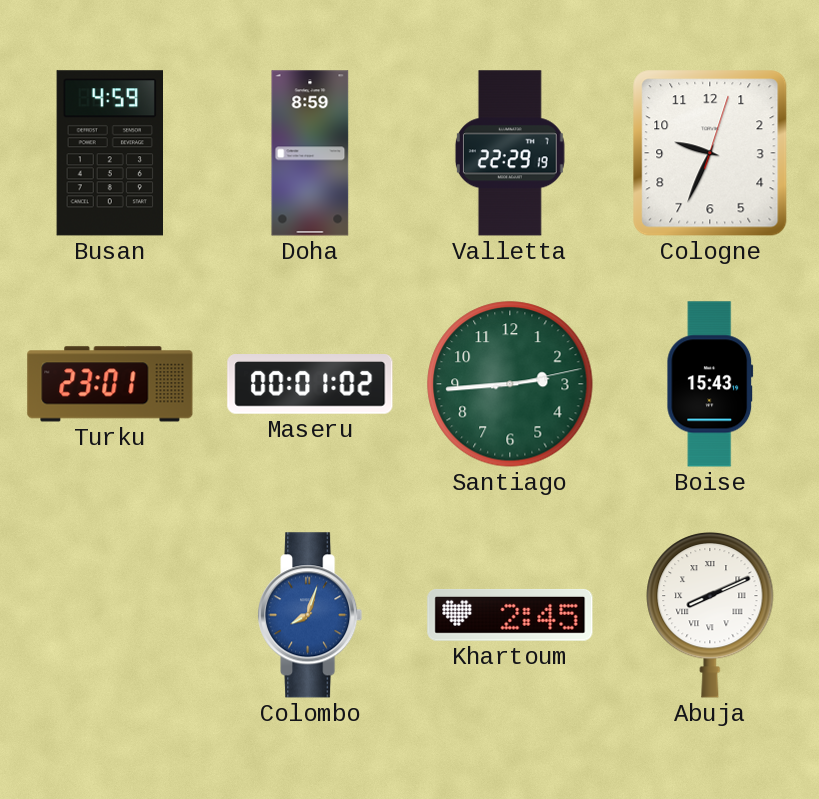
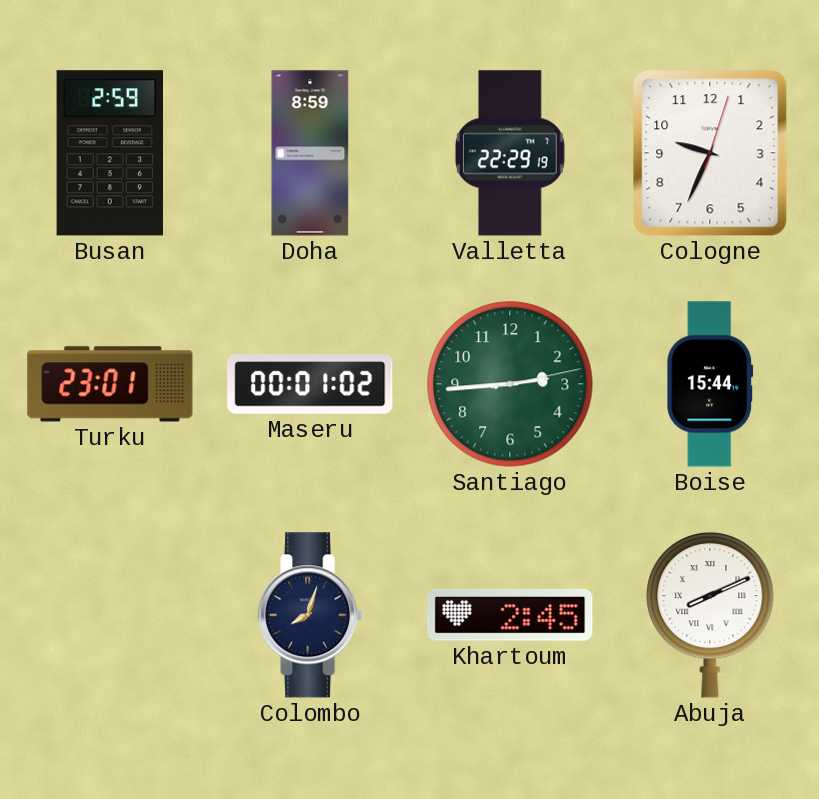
Busan: 4:59 -> 2:59
Boise: 15:43 -> 15:44
Colombo dial: blue -> navy
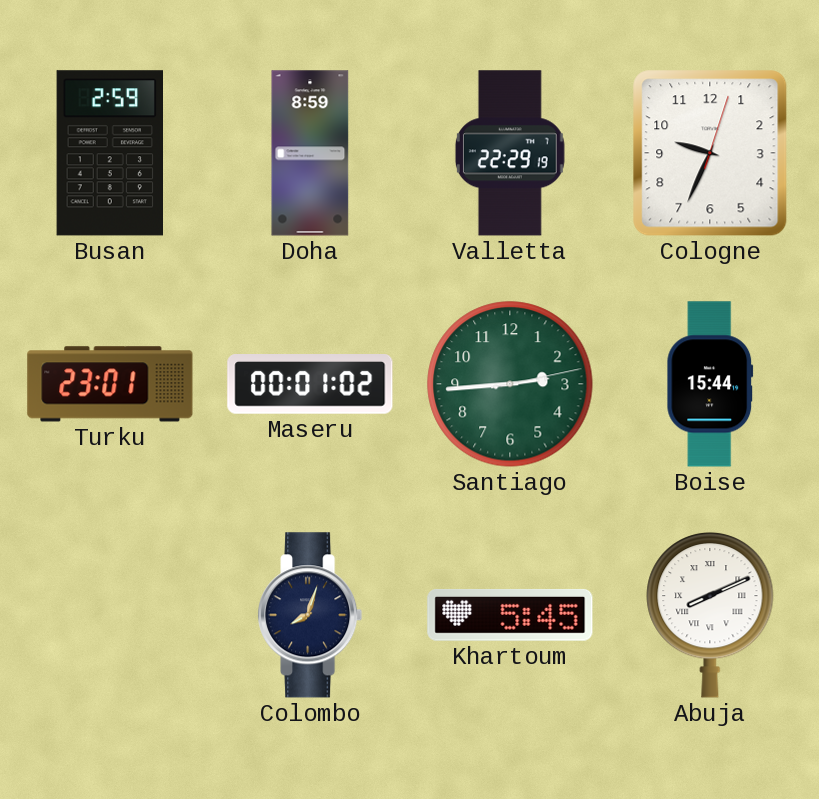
Khartoum: 2:45 -> 5:45
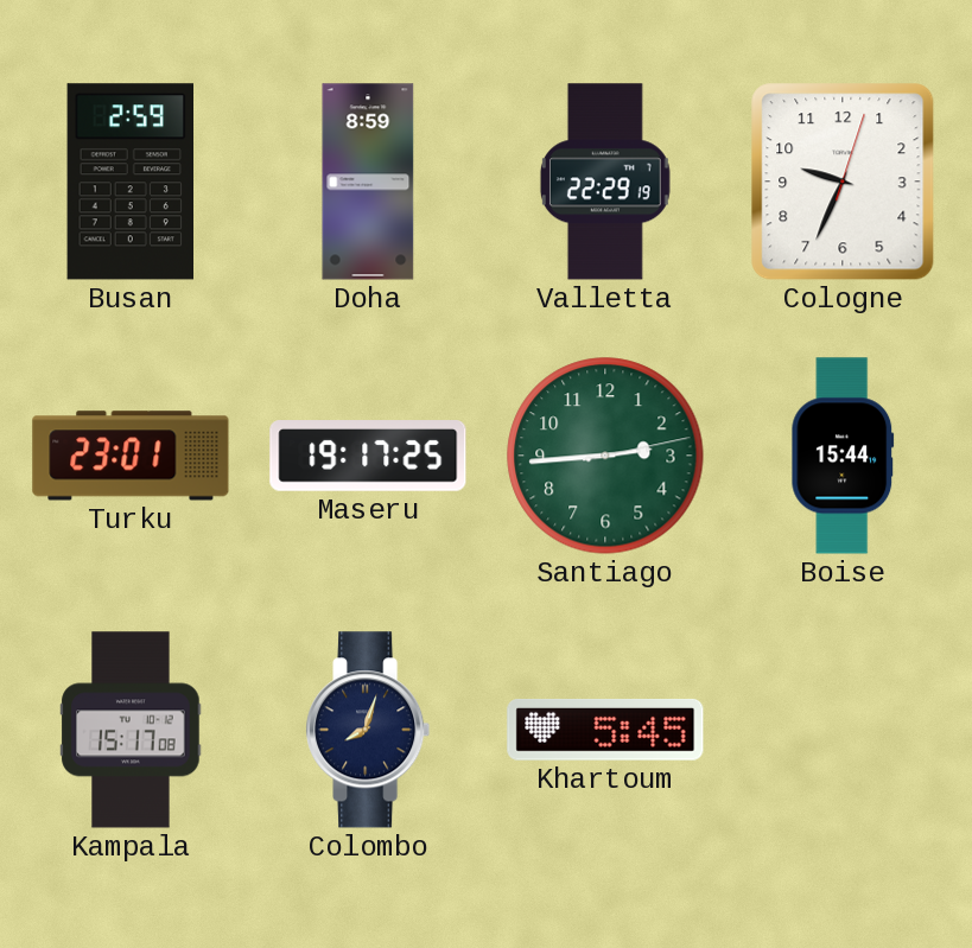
Maseru: 00:01 -> 19:17
Kampala: none -> 15:17
Abuja: 8:11 -> none
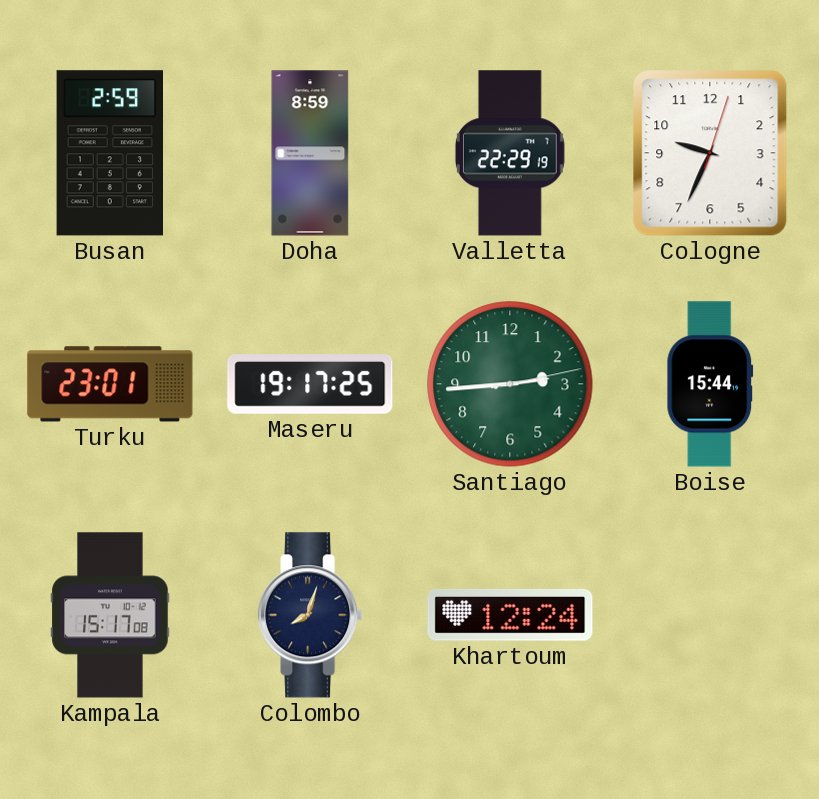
Khartoum: 5:45 -> 12:24
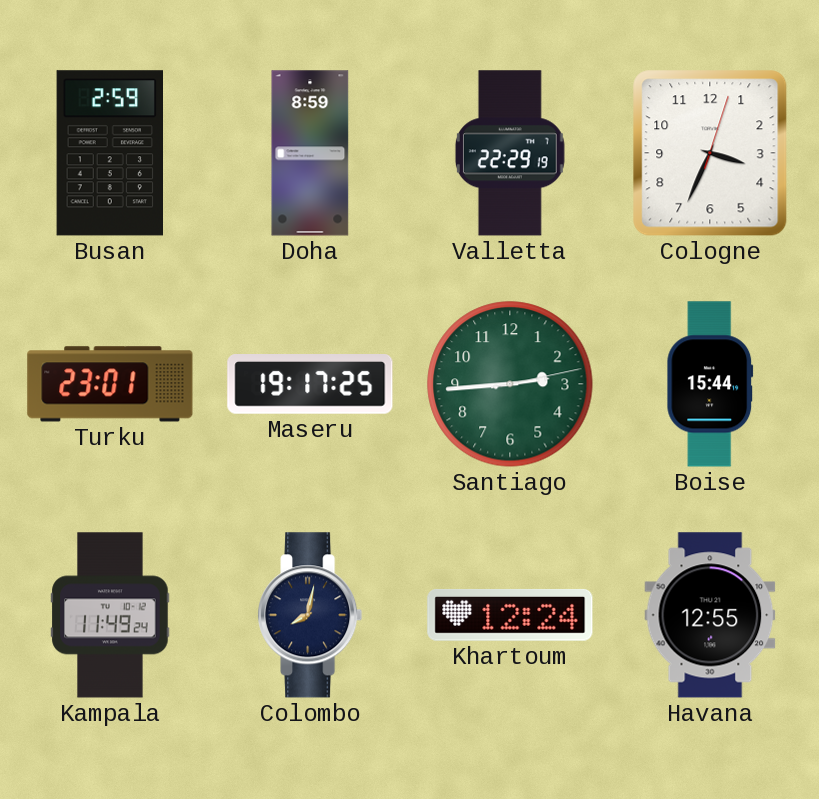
Cologne: 9:34 -> 3:34
Kampala: 15:17 -> 11:49
Colombo: 8:03 -> 8:02
Havana: none -> 12:55
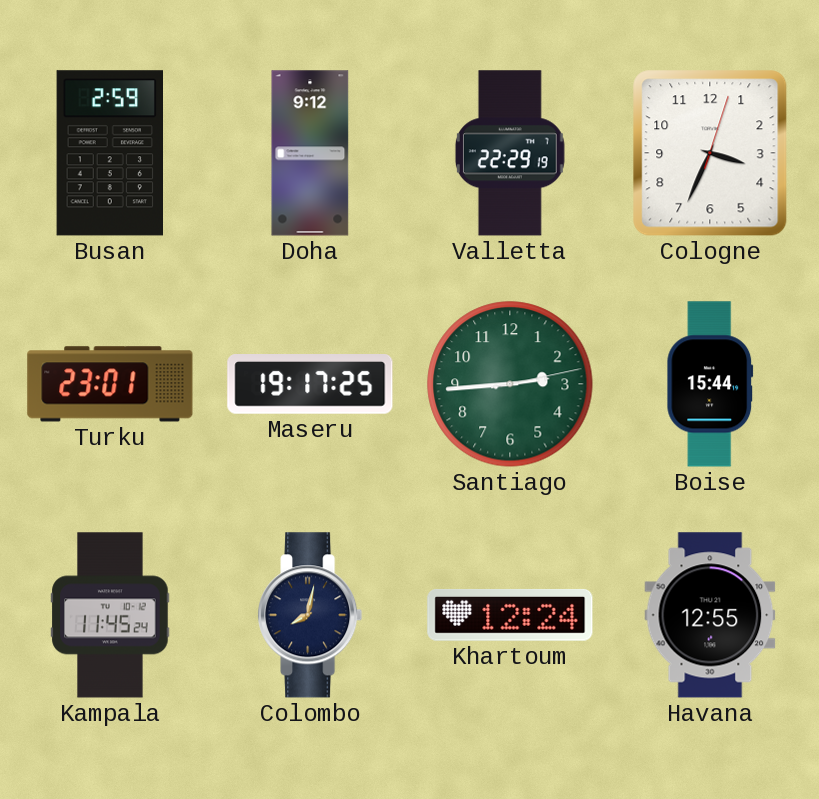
Doha: 8:59 -> 9:12
Kampala: 11:49 -> 11:45
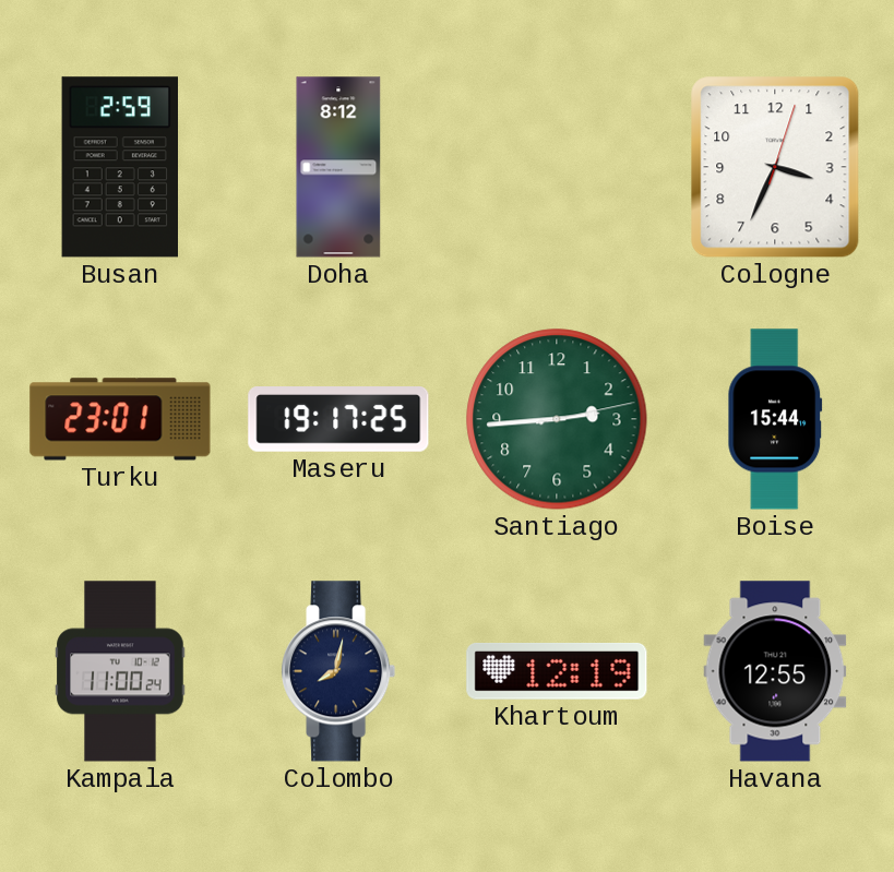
Doha: 9:12 -> 8:12
Valletta: 22:29 -> none
Kampala: 11:45 -> 11:00
Khartoum: 12:24 -> 12:19
